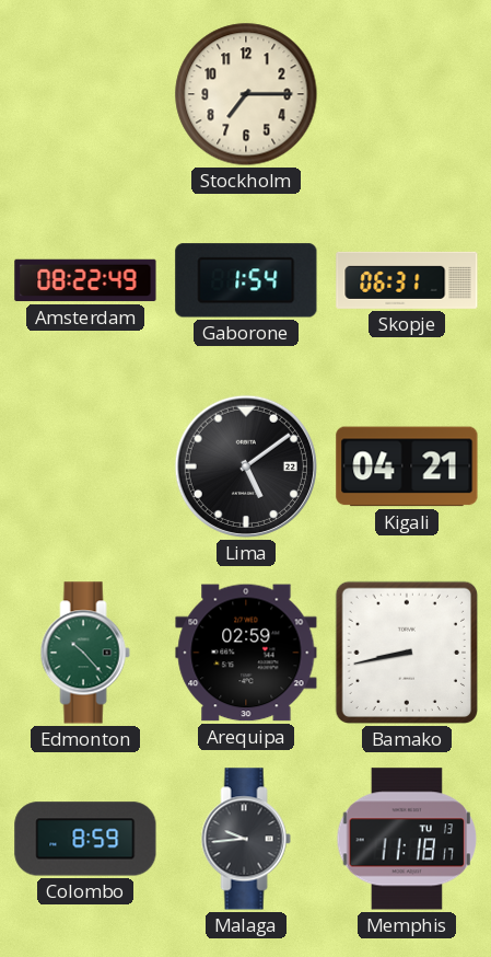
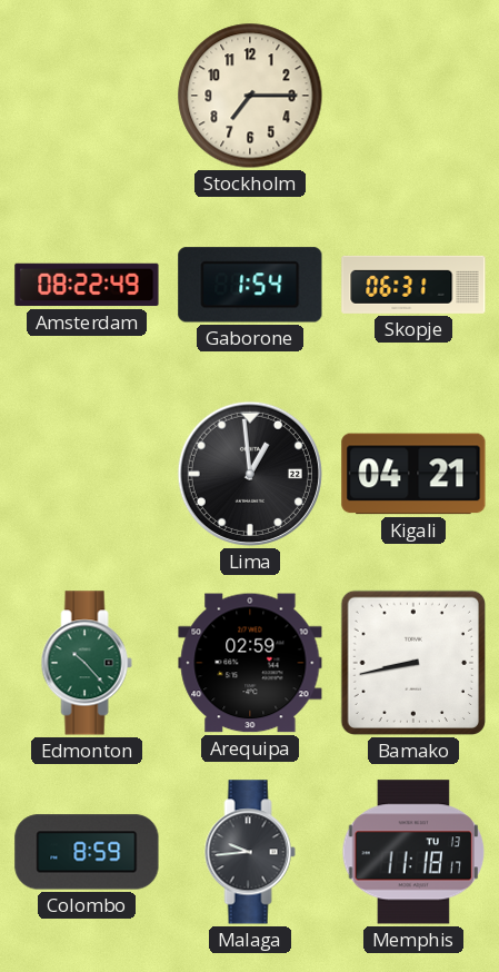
Lima: 5:09 -> 12:59
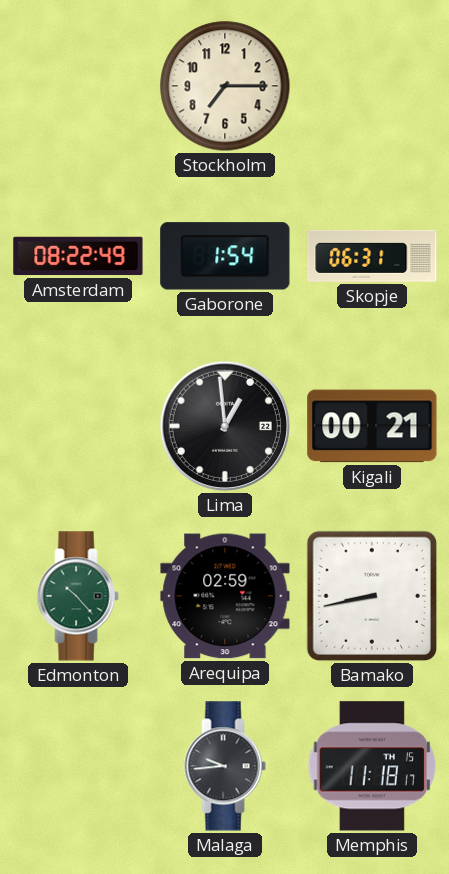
Kigali: 04:21 -> 00:21
Colombo: 8:59 -> none
Memphis date: TU 13 -> TH 15
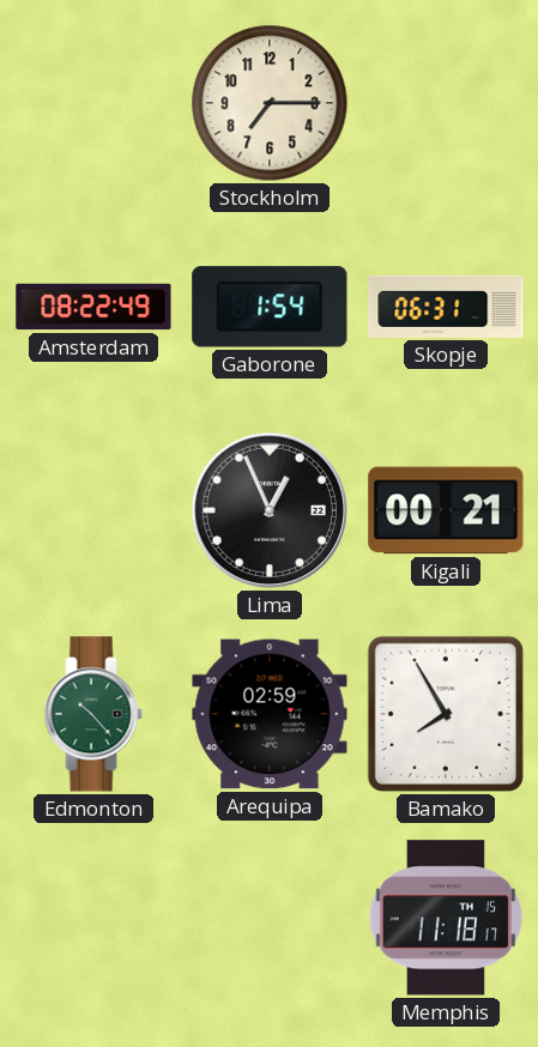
Lima: 12:59 -> 12:56
Bamako: 8:43 -> 7:55
Malaga: 9:44 -> none
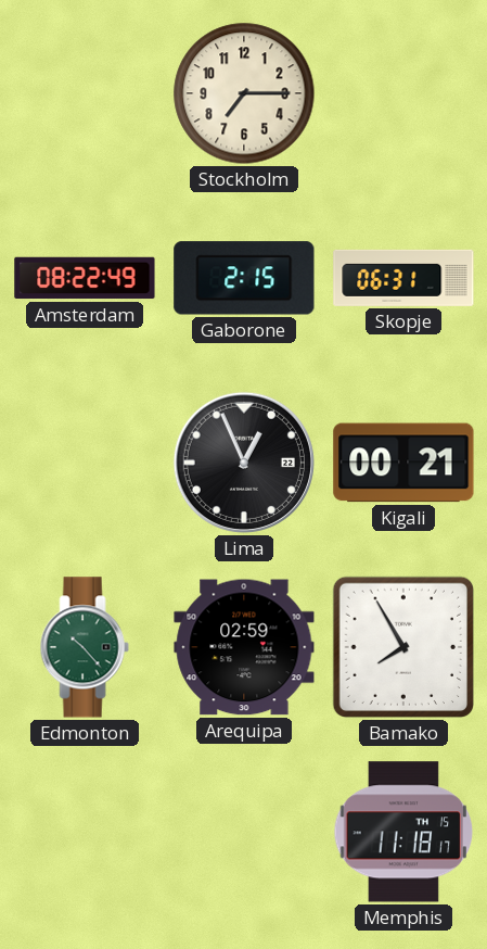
Gaborone: 1:54 -> 2:15
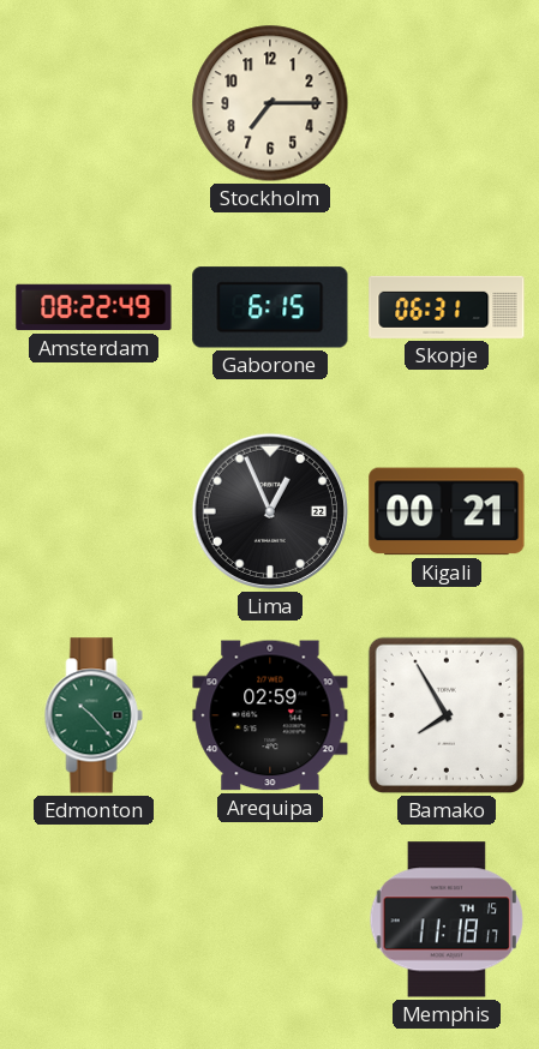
Gaborone: 2:15 -> 6:15
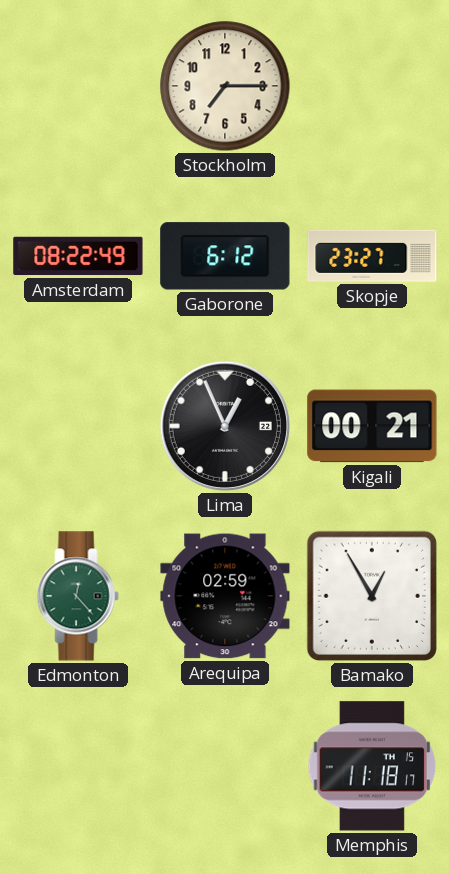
Gaborone: 6:15 -> 6:12
Skopje: 06:31 -> 23:27
Edmonton: 10:23 -> 12:23
Bamako: 7:55 -> 12:55
